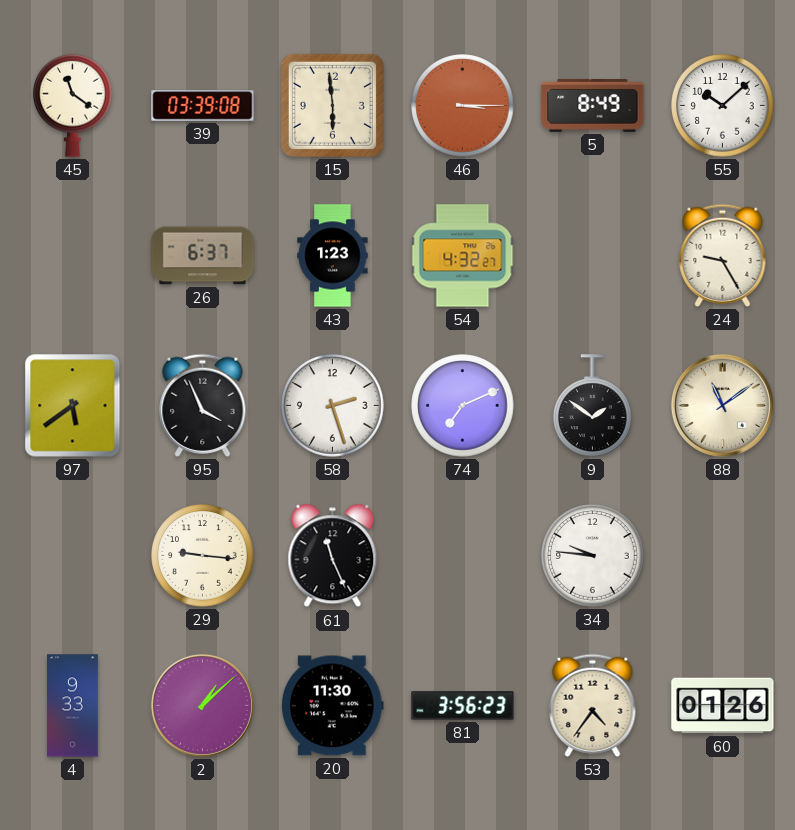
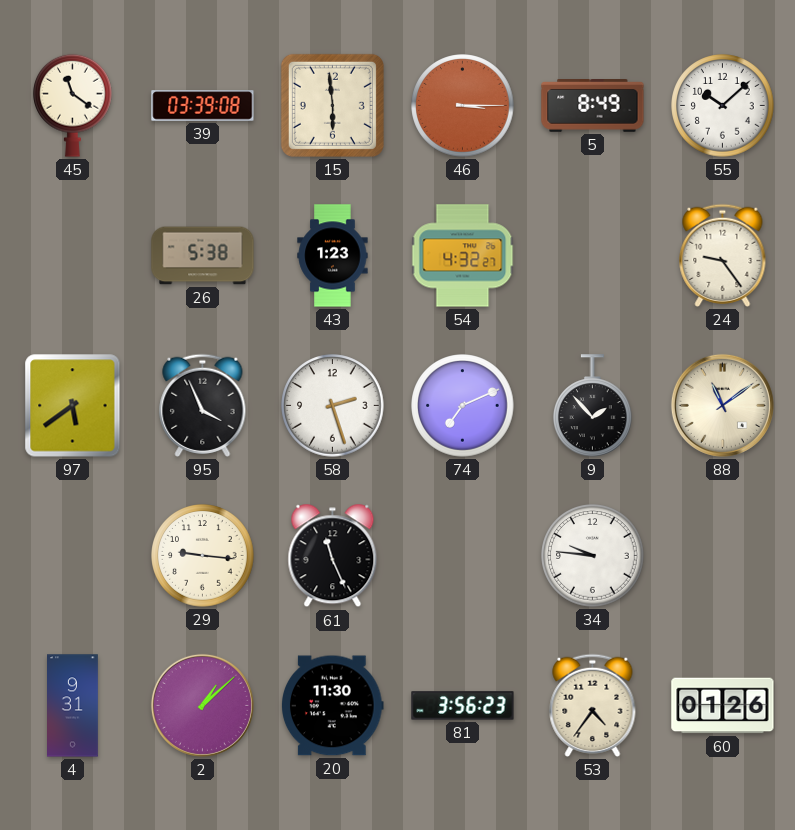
26: 6:37 -> 5:38
24: 9:25 -> 9:24
9: 1:51 -> 1:53
4: 9:33 -> 9:31
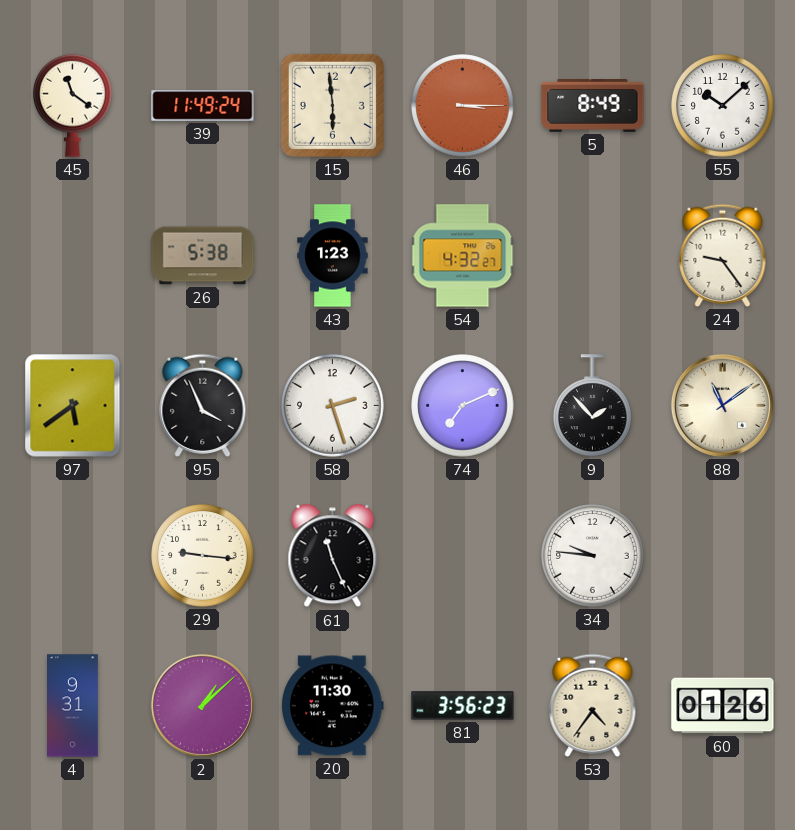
39: 03:39 -> 11:49
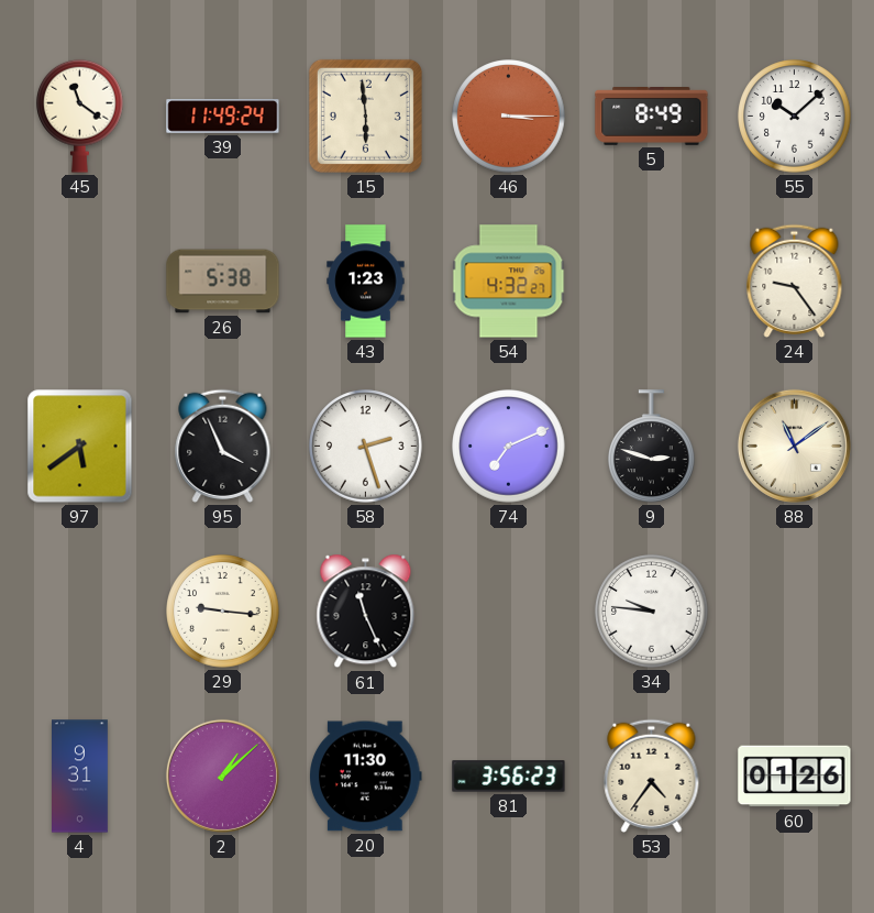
9: 1:53 -> 2:48
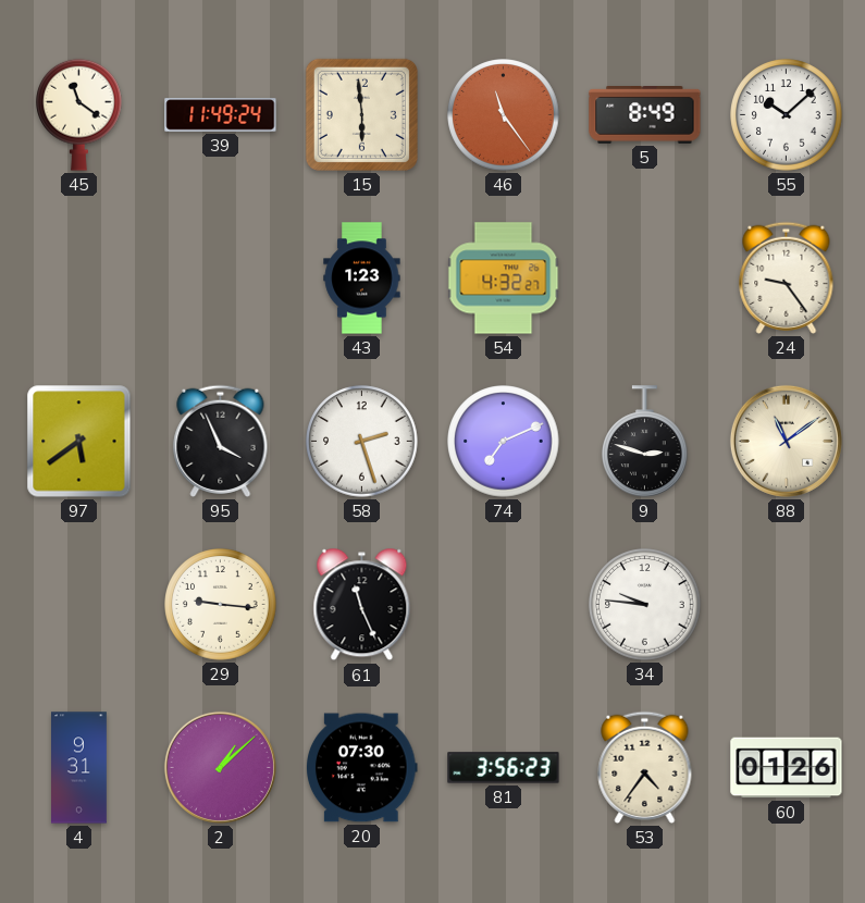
46: 3:15 -> 11:24
26: 5:38 -> none
20: 11:30 -> 07:30
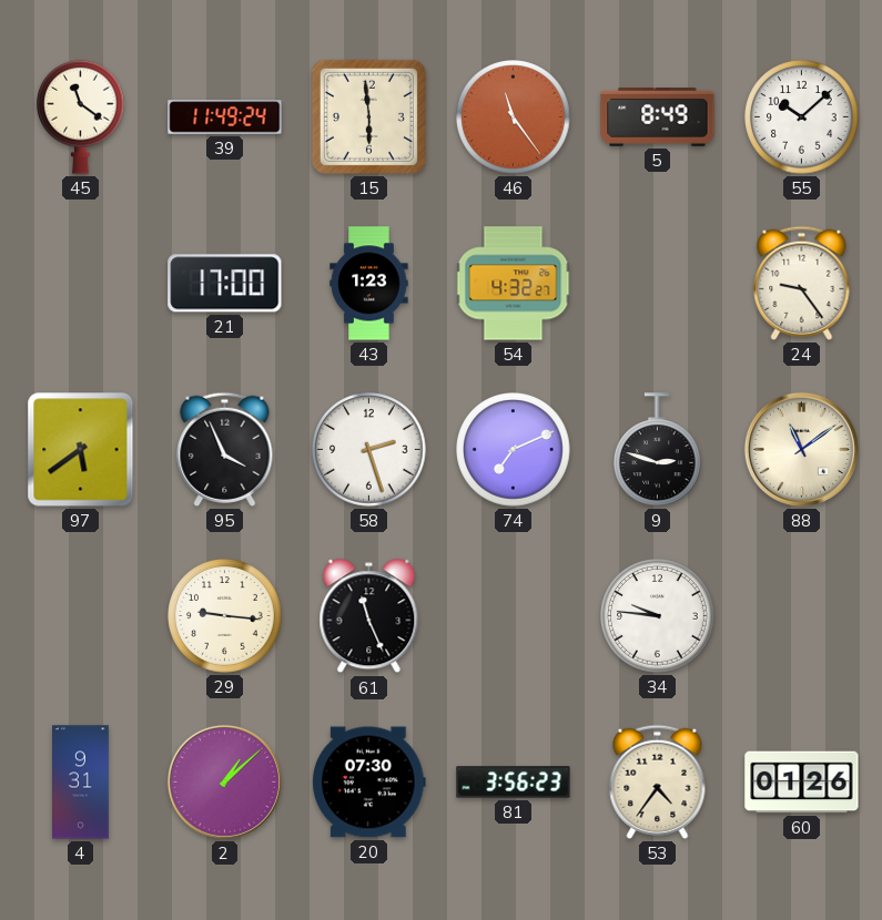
21: none -> 17:00
